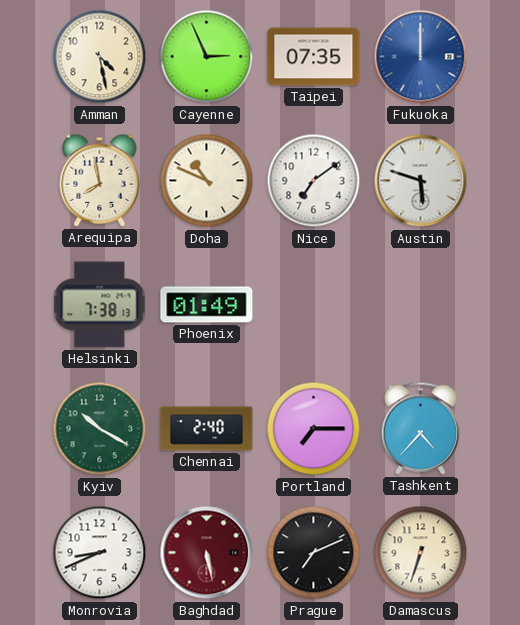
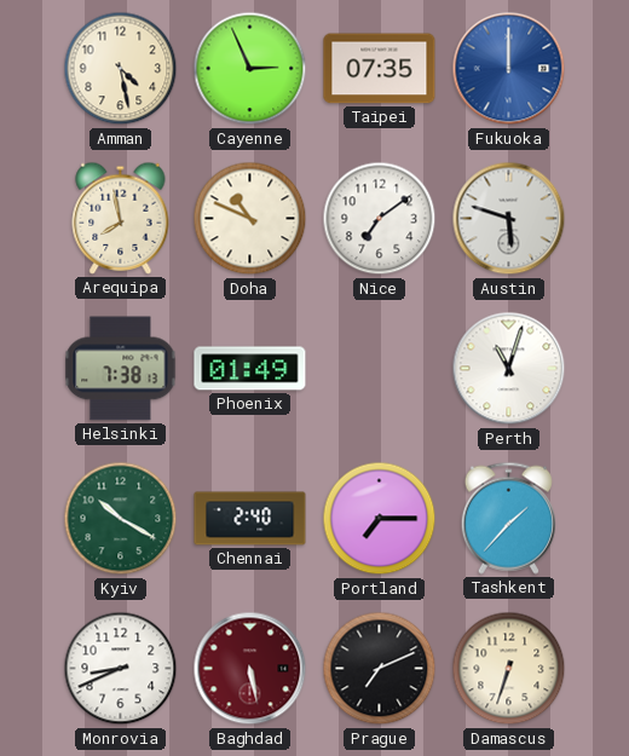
Perth: none -> 11:03
Tashkent: 4:37 -> 1:37
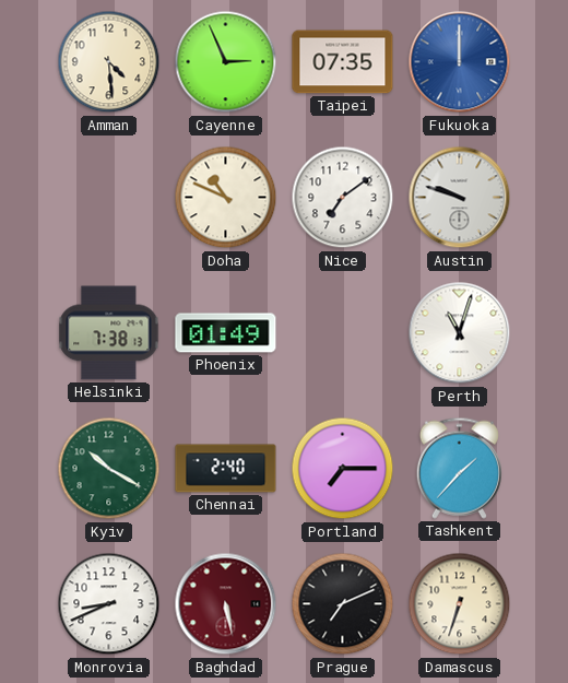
Amman: 4:28 -> 4:29
Arequipa: 7:58 -> none
Austin: 5:48 -> 9:48
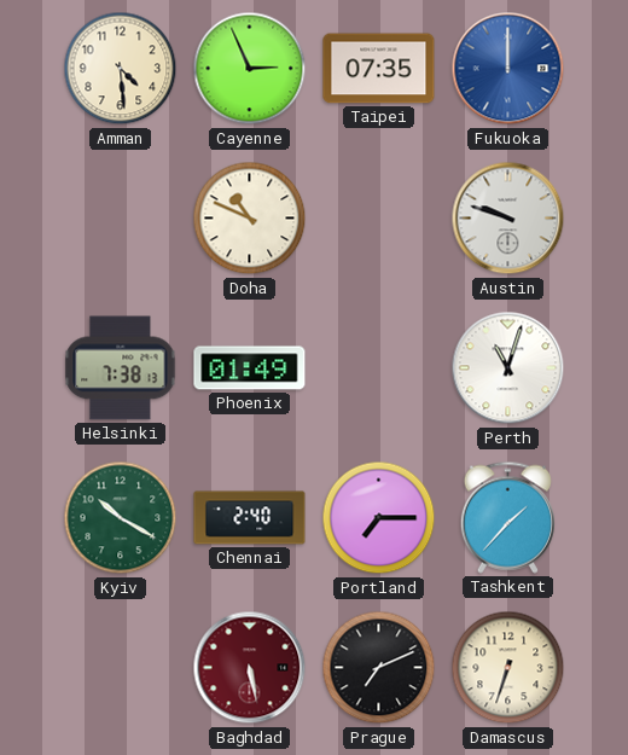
Nice: 7:09 -> none
Monrovia: 8:41 -> none
